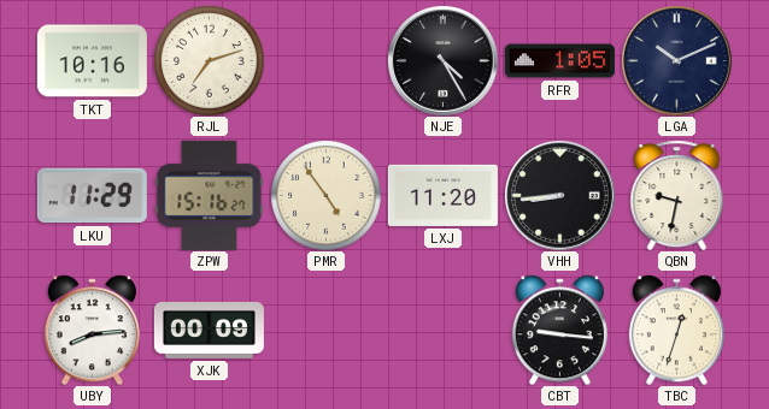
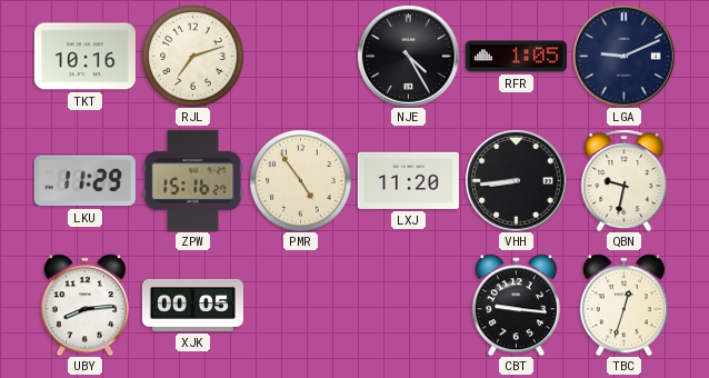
LGA: 10:11 -> 9:11
XJK: 00:09 -> 00:05
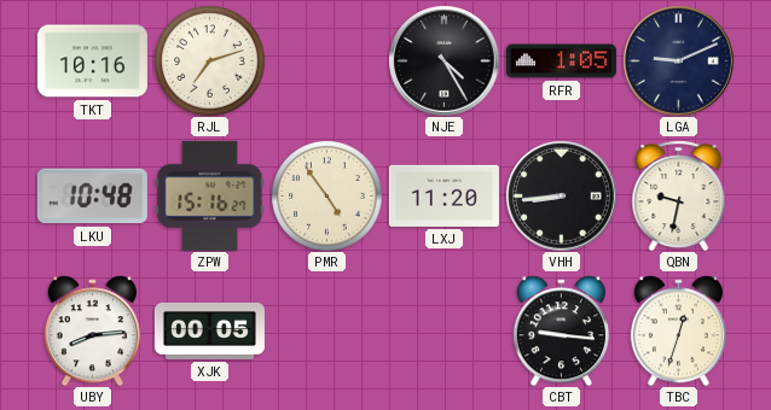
LKU: 11:29 -> 10:48
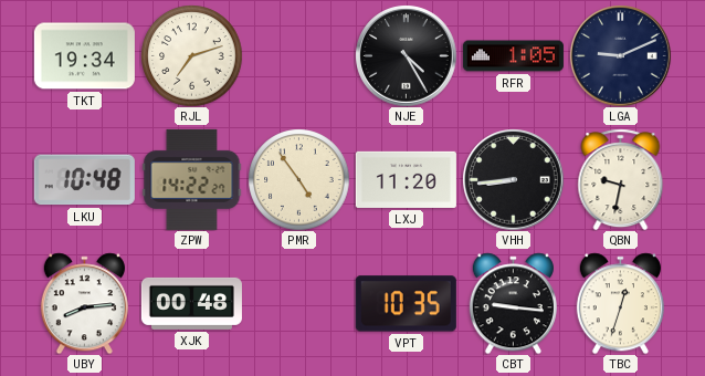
TKT: 10:16 -> 19:34
ZPW: 15:16 -> 14:22
XJK: 00:05 -> 00:48
VPT: none -> 10:35
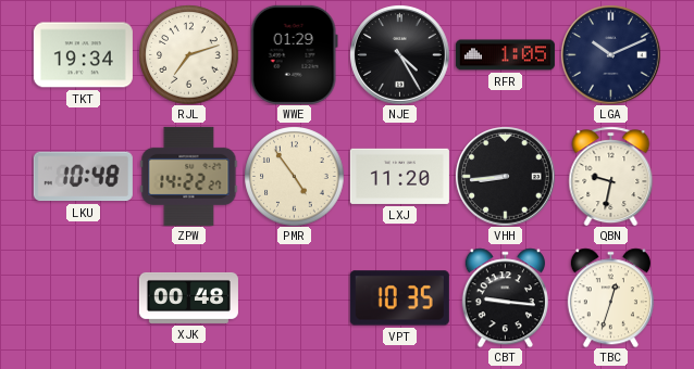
WWE: none -> 01:29
LGA: 9:11 -> 10:11
UBY: 8:14 -> none
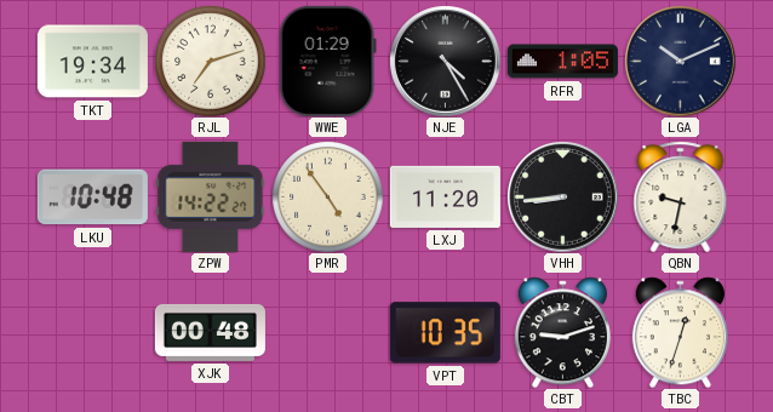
CBT: 9:16 -> 9:12
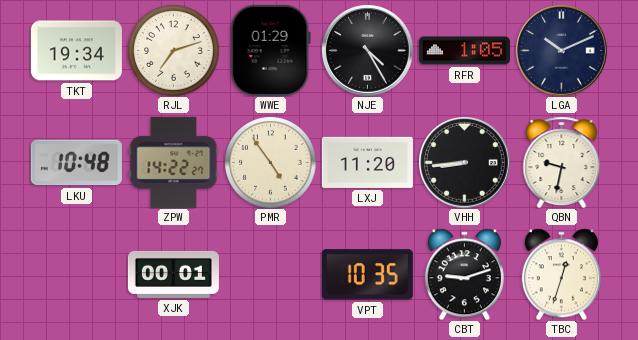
XJK: 00:48 -> 00:01
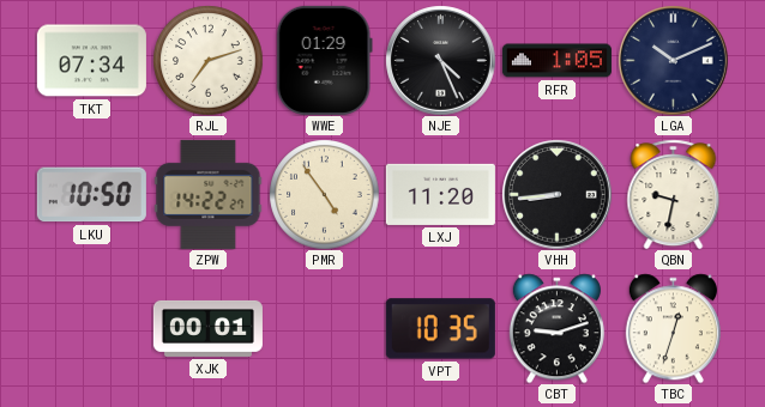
TKT: 19:34 -> 07:34
NJE: 4:25 -> 4:26
LKU: 10:48 -> 10:50
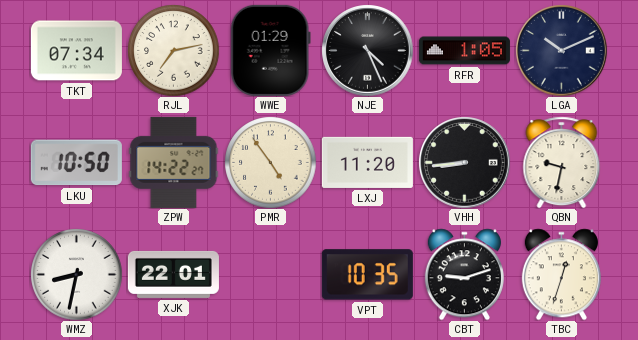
RJL: 7:12 -> 7:13
WMZ: none -> 8:32
XJK: 00:01 -> 22:01
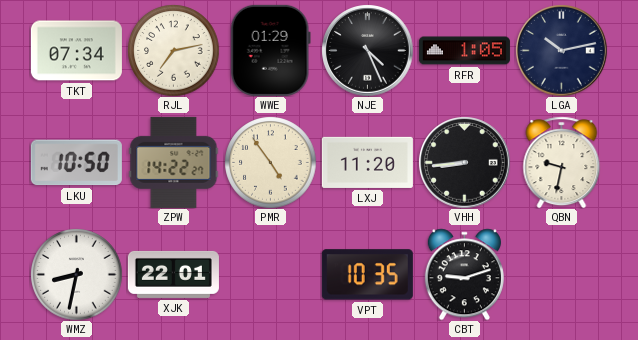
LGA: 10:11 -> 10:13
TBC: 12:33 -> none
